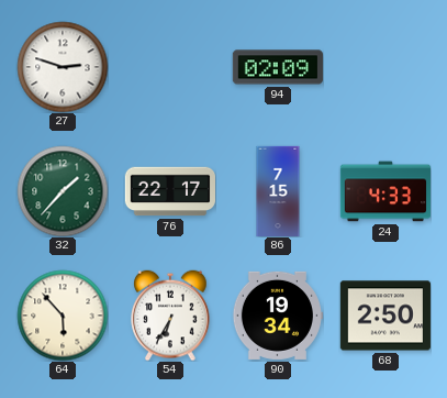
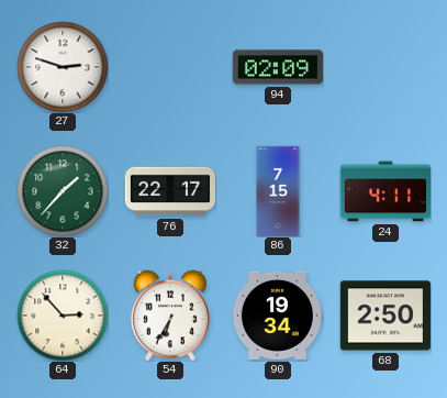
24: 4:33 -> 4:11
64: 5:53 -> 2:53
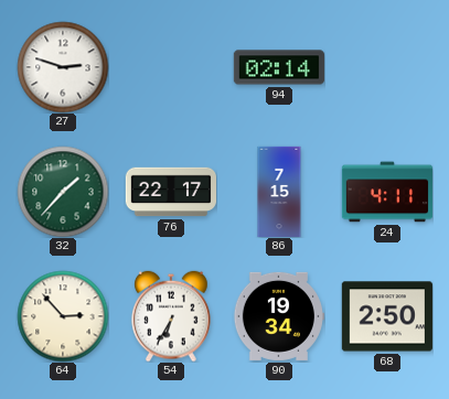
94: 02:09 -> 02:14
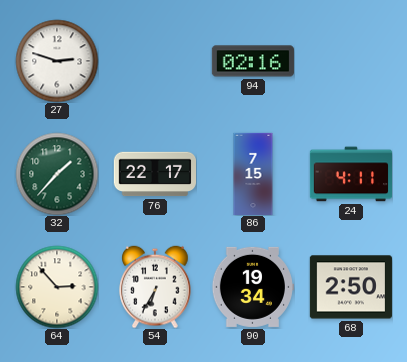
94: 02:14 -> 02:16
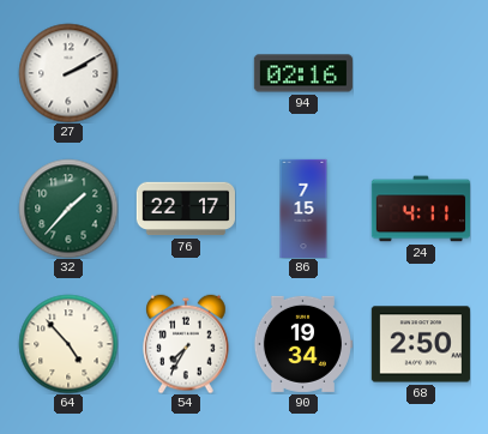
27: 2:48 -> 2:10
64: 2:53 -> 4:53
54: 6:35 -> 7:35
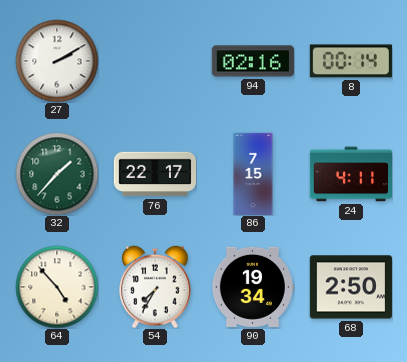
8: none -> 00:14
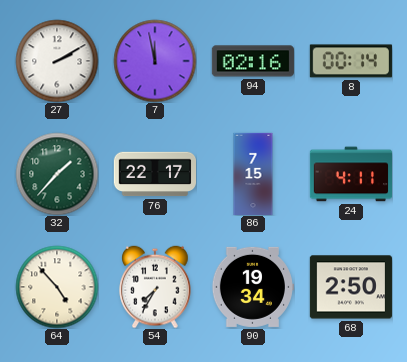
7: none -> 11:58
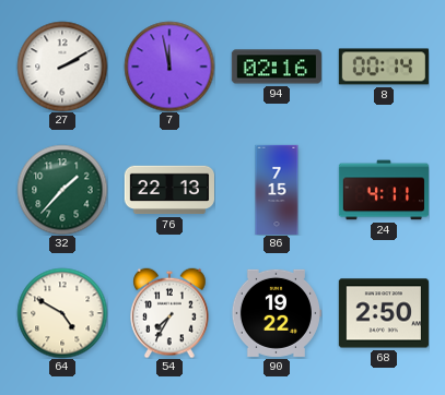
76: 22:17 -> 22:13
64: 4:53 -> 4:50
90: 19:34 -> 19:22
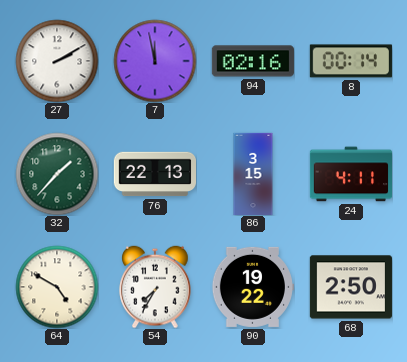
86: 7:15 -> 3:15
